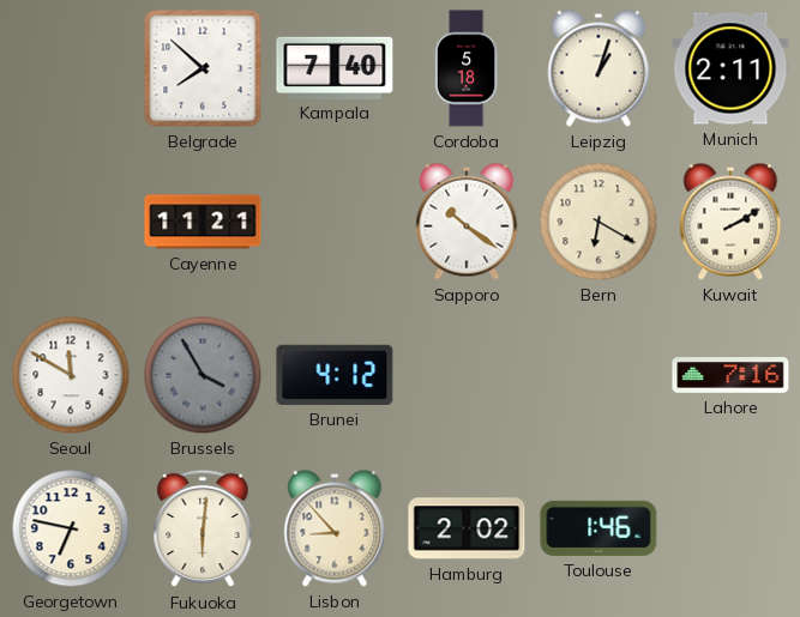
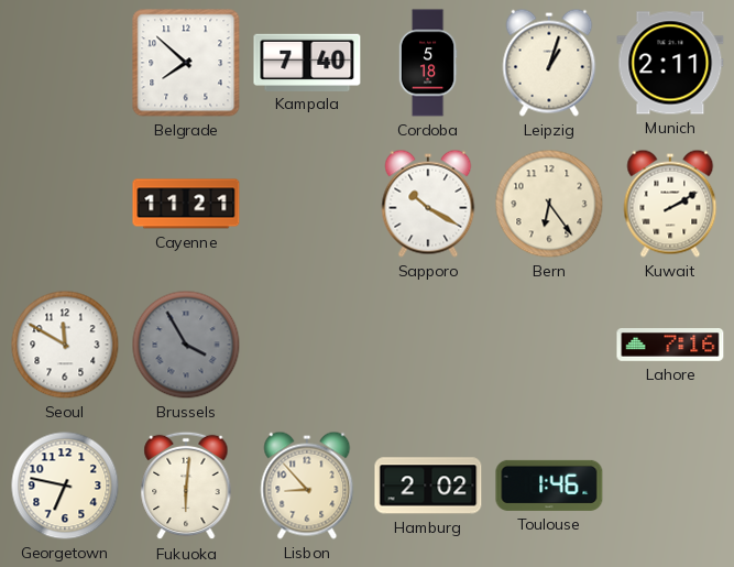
Sapporo: 10:21 -> 10:20
Bern: 6:20 -> 6:24
Brunei: 4:12 -> none
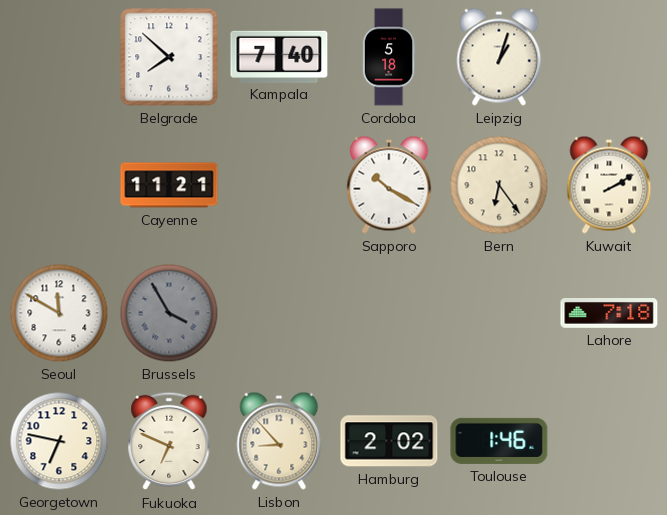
Munich: 2:11 -> none
Lahore: 7:16 -> 7:18
Fukuoka: 6:01 -> 6:49
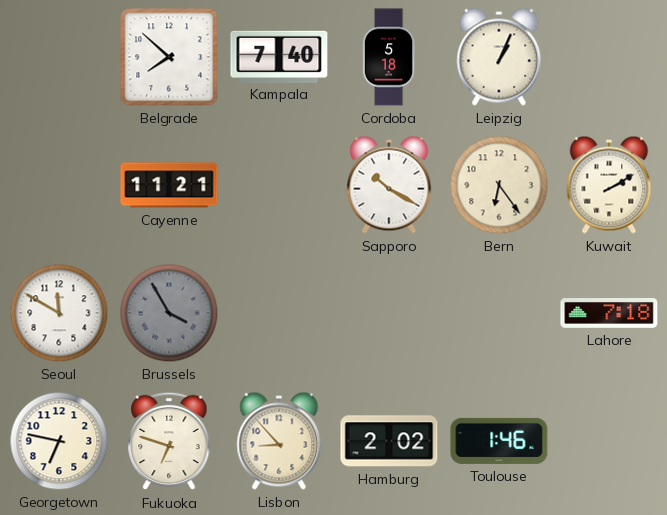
Leipzig: 1:03 -> 1:04
Fukuoka: 6:49 -> 6:48
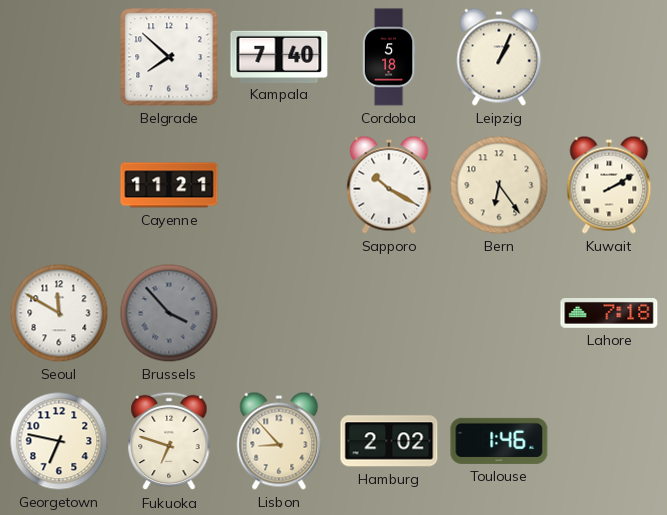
Brussels: 3:55 -> 3:53
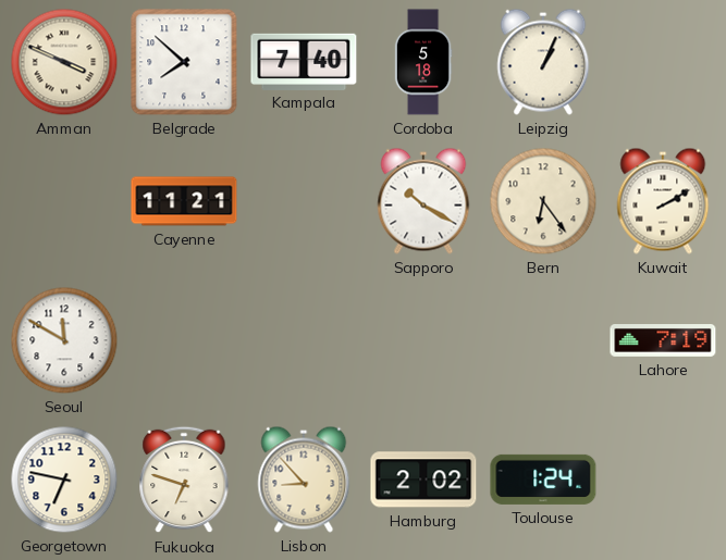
Amman: none -> 3:49
Brussels: 3:53 -> none
Lahore: 7:18 -> 7:19
Toulouse: 1:46 -> 1:24
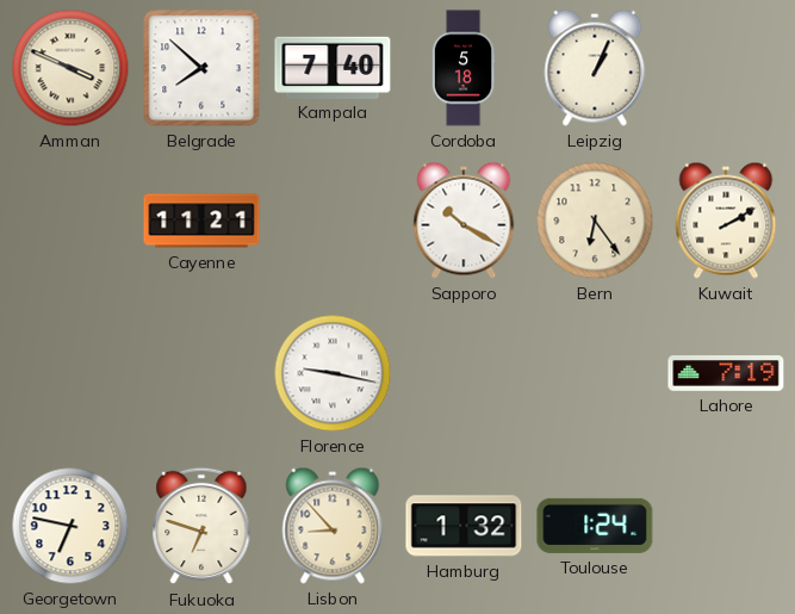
Seoul: 11:50 -> none
Florence: none -> 9:17
Hamburg: 2:02 -> 1:32
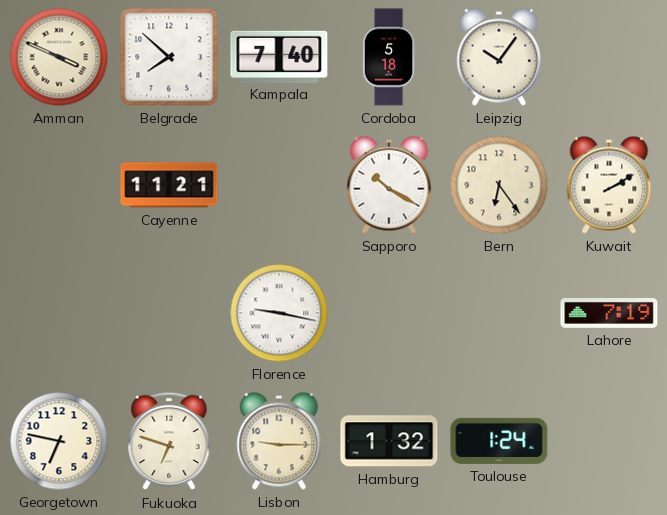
Leipzig: 1:04 -> 10:06
Lisbon: 8:53 -> 9:15
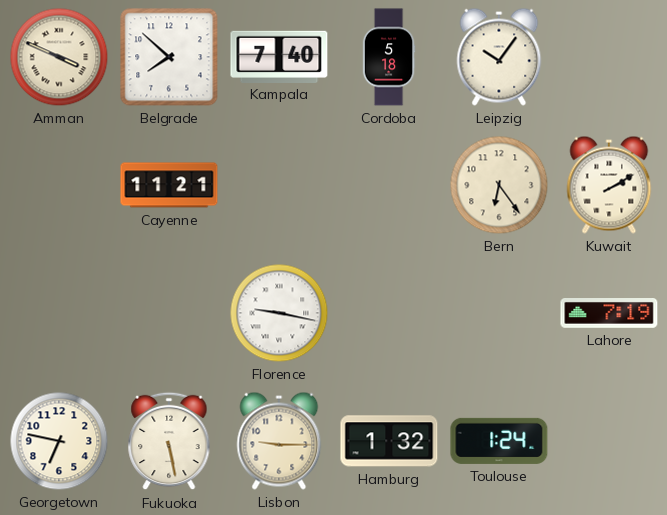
Sapporo: 10:20 -> none
Fukuoka: 6:48 -> 5:28
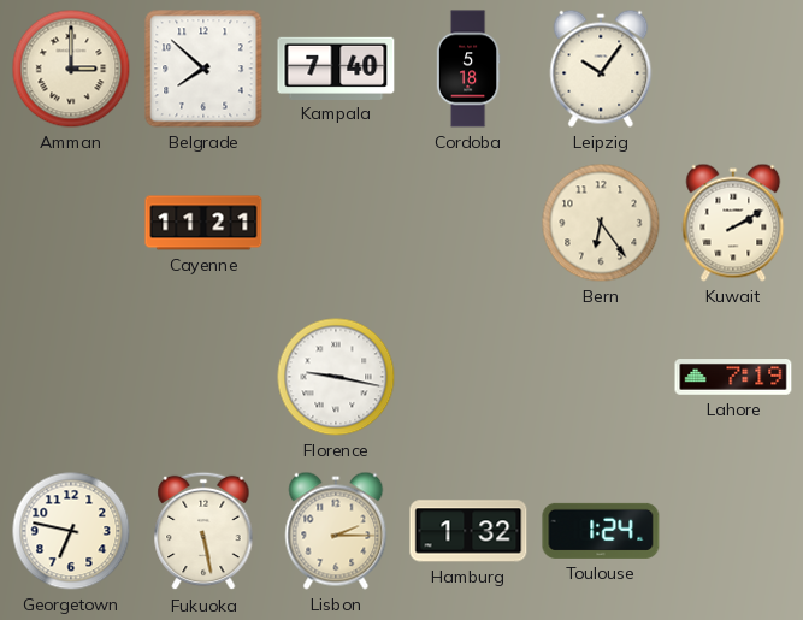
Amman: 3:49 -> 3:00
Lisbon: 9:15 -> 2:15
